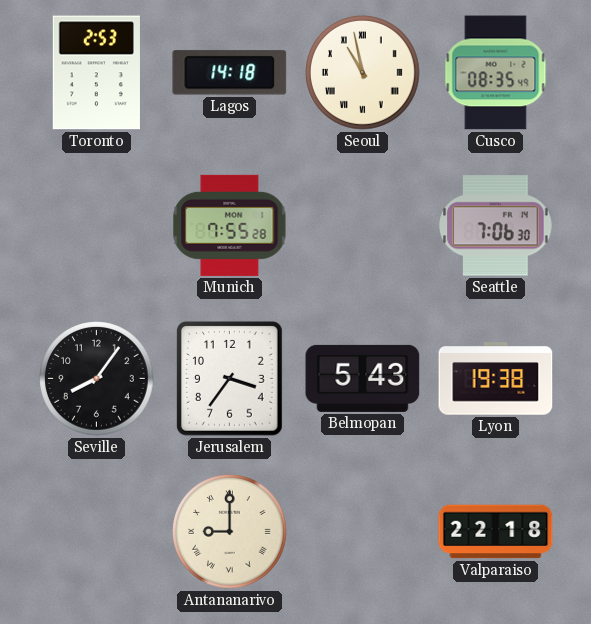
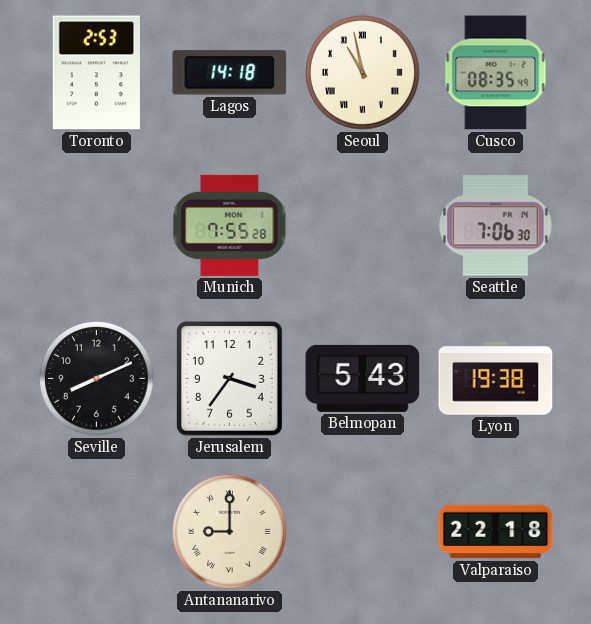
Seville: 8:06 -> 8:11
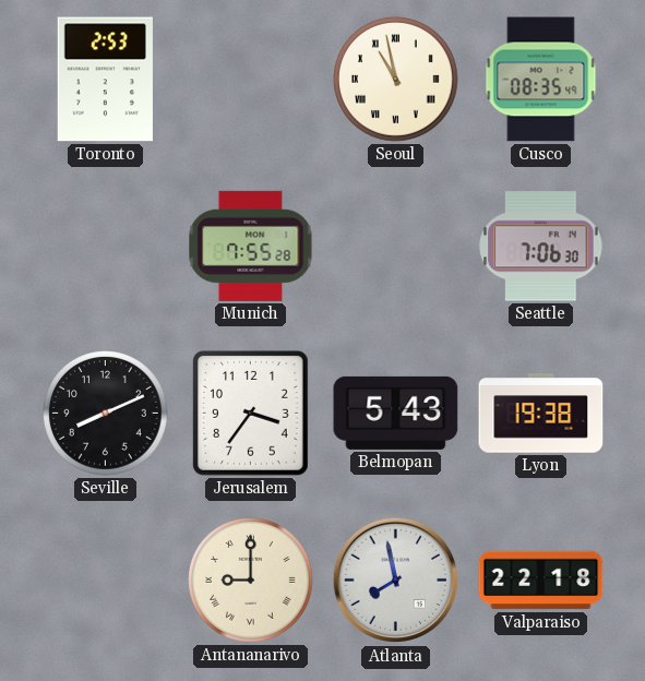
Lagos: 14:18 -> none
Atlanta: none -> 7:58
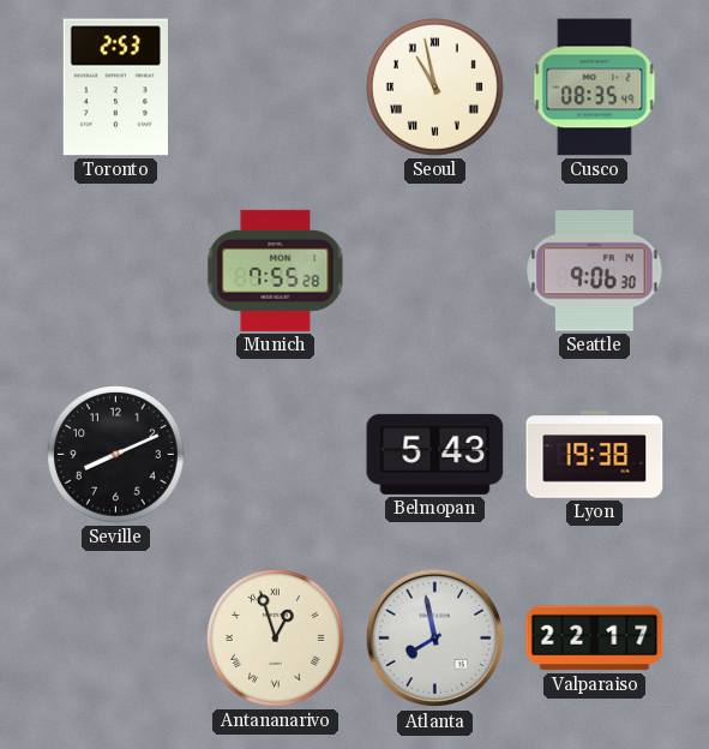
Seattle: 7:06 -> 9:06
Jerusalem: 3:36 -> none
Antananarivo: 9:00 -> 12:57
Valparaiso: 22:18 -> 22:17
